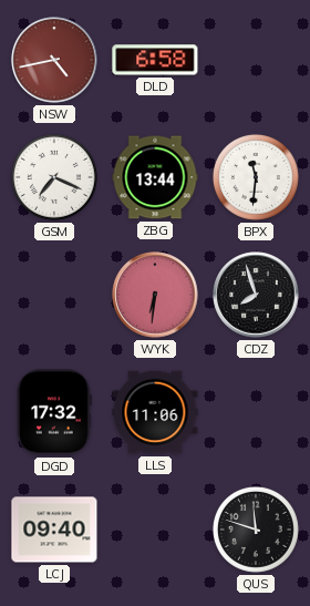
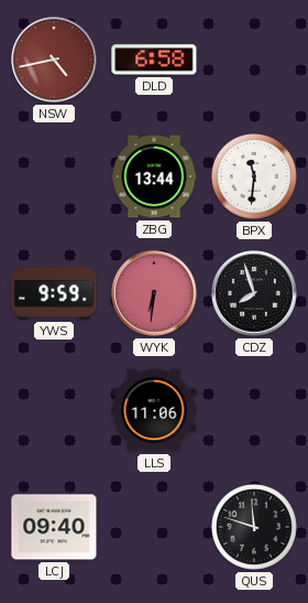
GSM: 7:19 -> none
YWS: none -> 9:59
DGD: 17:32 -> none
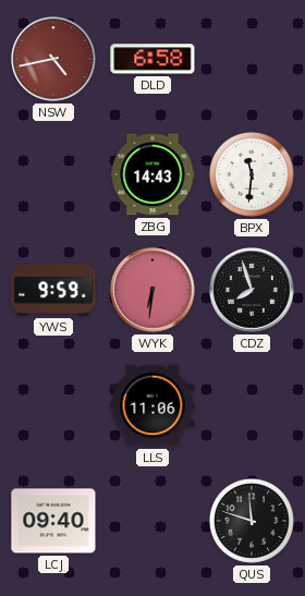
ZBG: 13:44 -> 14:43
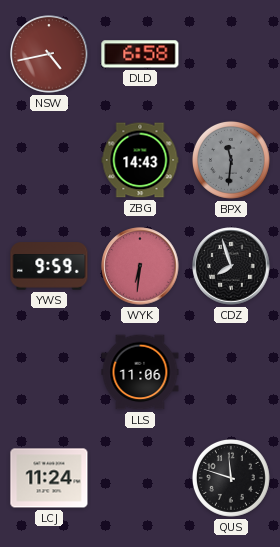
BPX dial: white -> grey
LCJ: 09:40 -> 11:24
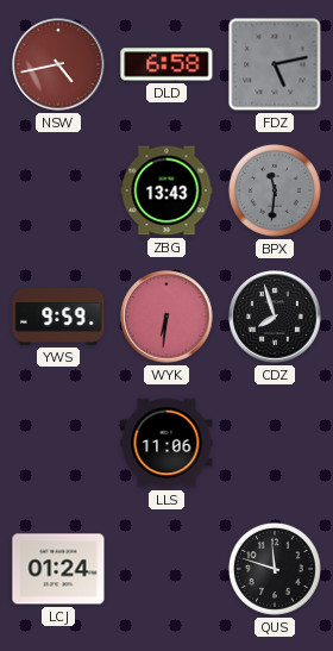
FDZ: none -> 5:13
ZBG: 14:43 -> 13:43
LCJ: 11:24 -> 01:24
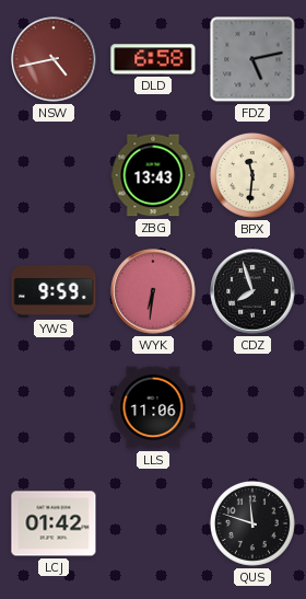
BPX dial: grey -> cream
LCJ: 01:24 -> 01:42
